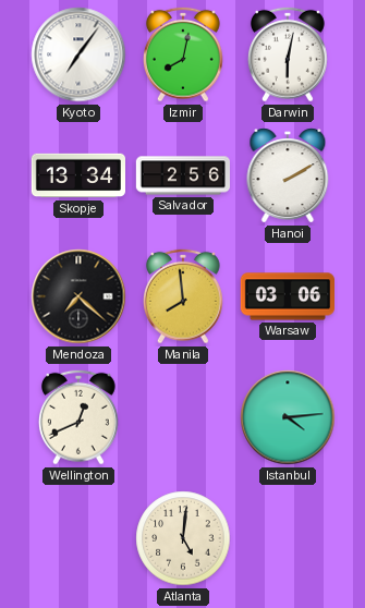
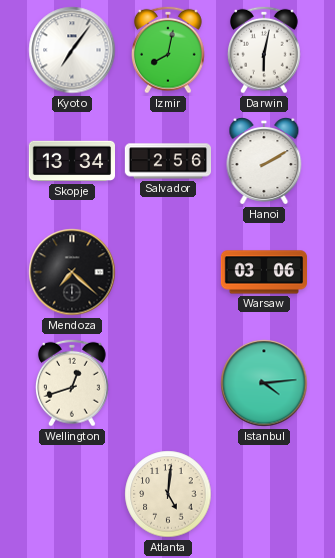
Manila: 7:59 -> none
Wellington: 12:41 -> 12:42
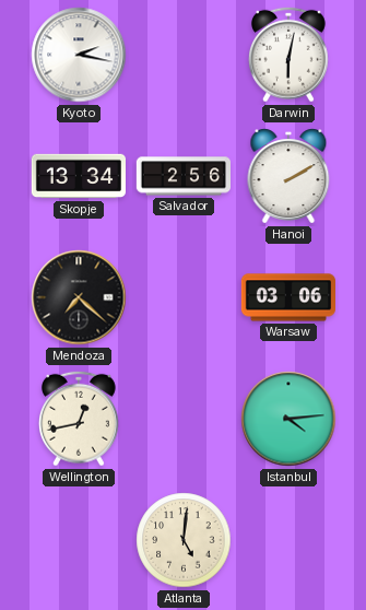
Kyoto: 7:06 -> 2:17
Izmir: 8:02 -> none
Wellington: 12:42 -> 12:43
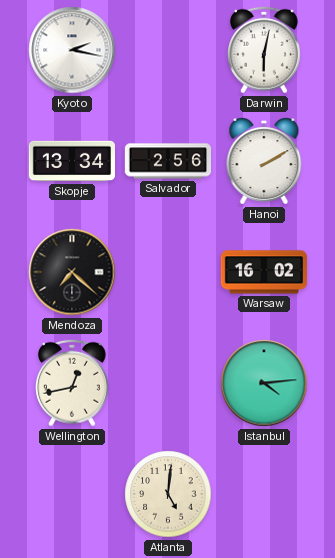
Warsaw: 03:06 -> 16:02
